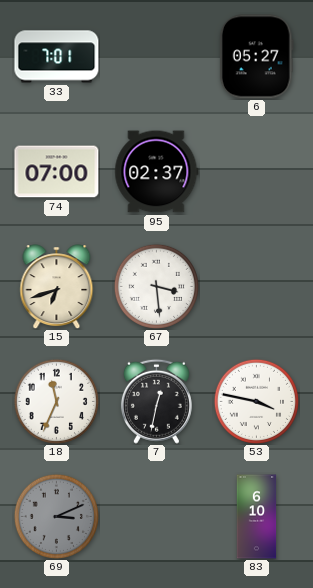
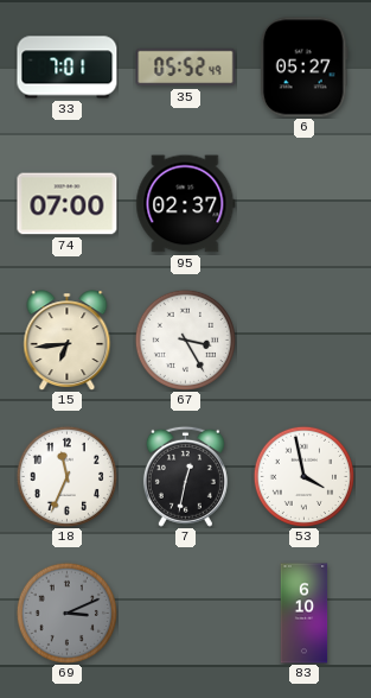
35: none -> 05:52
15: 6:42 -> 6:44
67: 3:29 -> 3:25
53: 3:47 -> 3:58
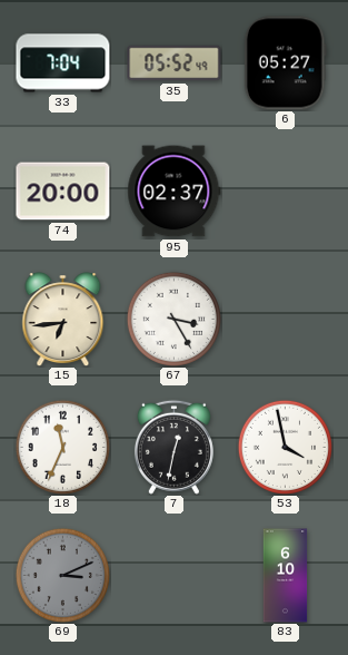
33: 7:01 -> 7:04
74: 07:00 -> 20:00
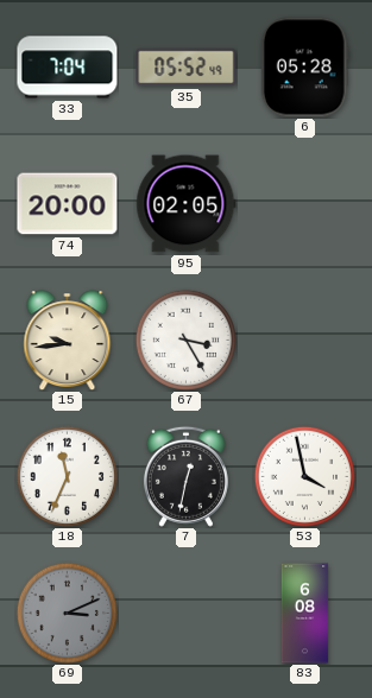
6: 05:27 -> 05:28
95: 02:37 -> 02:05
15: 6:44 -> 9:44
83: 6:10 -> 6:08
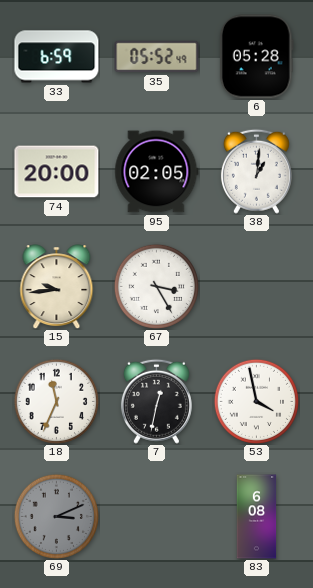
33: 7:04 -> 6:59
38: none -> 1:01
